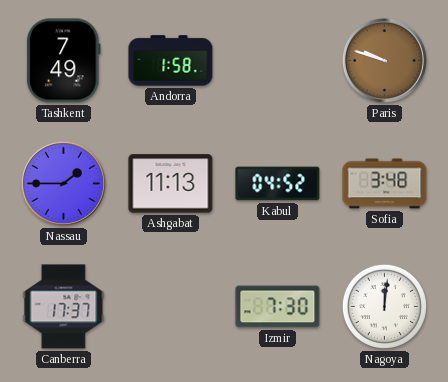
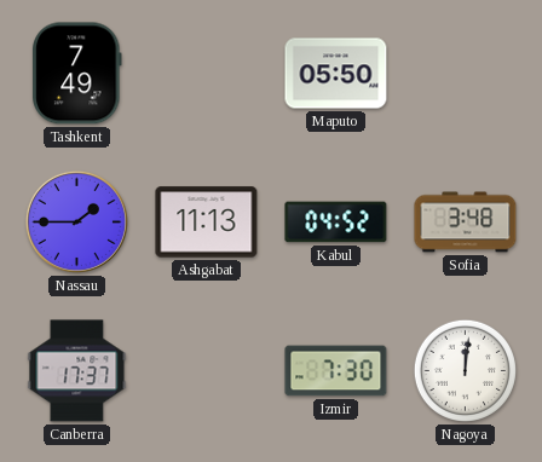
Andorra: 1:58 -> none
Maputo: none -> 05:50
Paris: 9:48 -> none
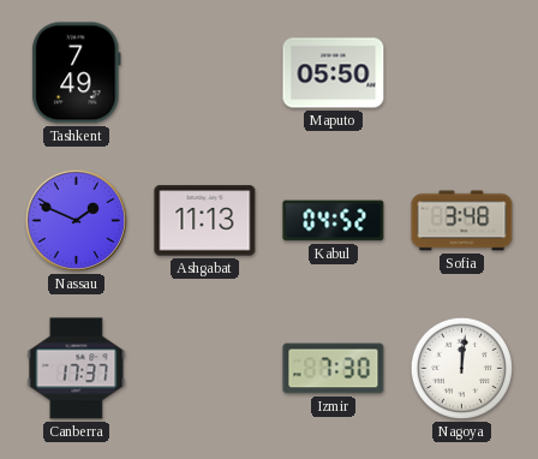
Nassau: 1:45 -> 1:49
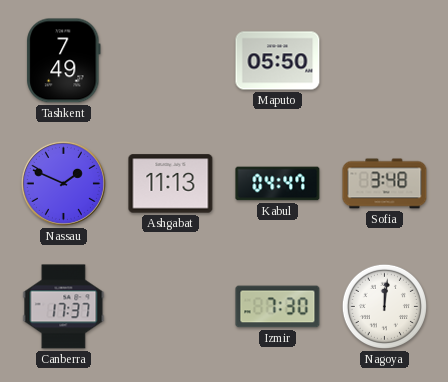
Kabul: 04:52 -> 04:47
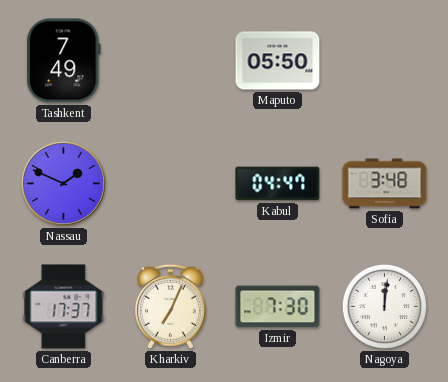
Ashgabat: 11:13 -> none
Kharkiv: none -> 7:04
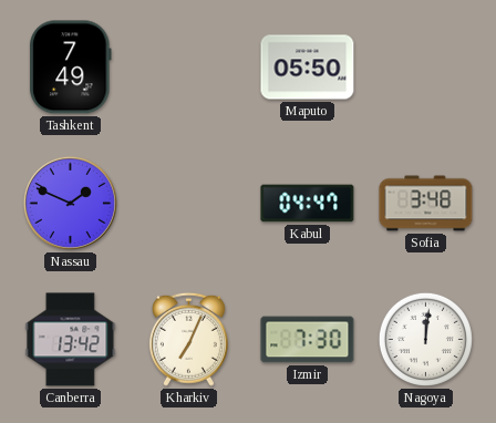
Canberra: 17:37 -> 13:42
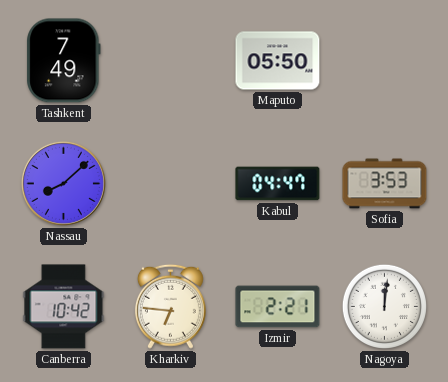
Nassau: 1:49 -> 8:08
Sofia: 3:48 -> 3:53
Canberra: 13:42 -> 10:42
Kharkiv: 7:04 -> 6:46
Izmir: 7:30 -> 2:21
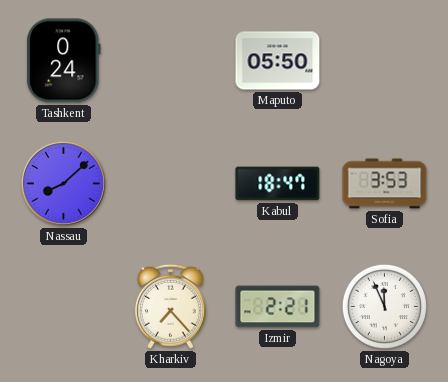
Tashkent: 7:49 -> 0:24
Kabul: 04:47 -> 18:47
Canberra: 10:42 -> none
Kharkiv: 6:46 -> 7:23
Nagoya: 12:01 -> 11:56
